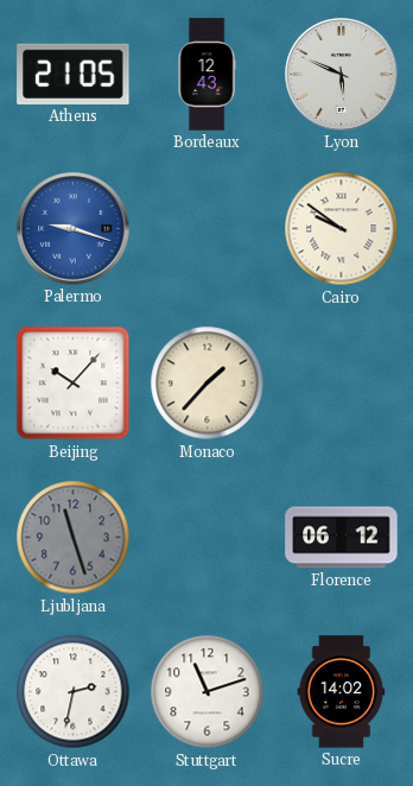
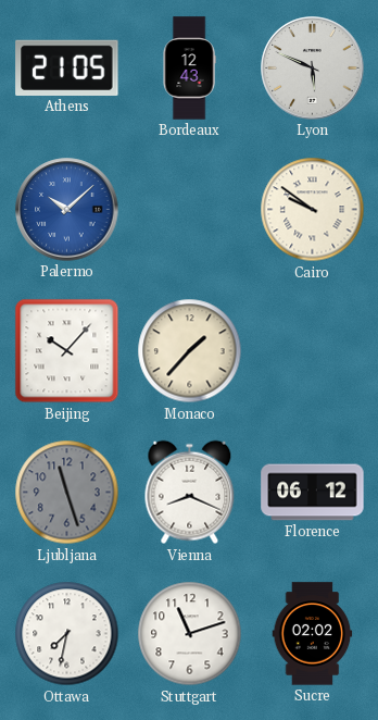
Palermo: 9:18 -> 10:08
Vienna: none -> 8:19
Ottawa: 2:32 -> 7:32
Sucre: 14:02 -> 02:02
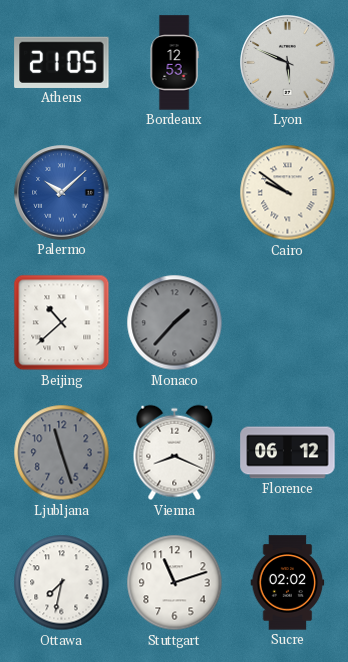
Bordeaux: 12:43 -> 12:53
Beijing: 10:07 -> 10:38
Monaco dial: cream -> grey
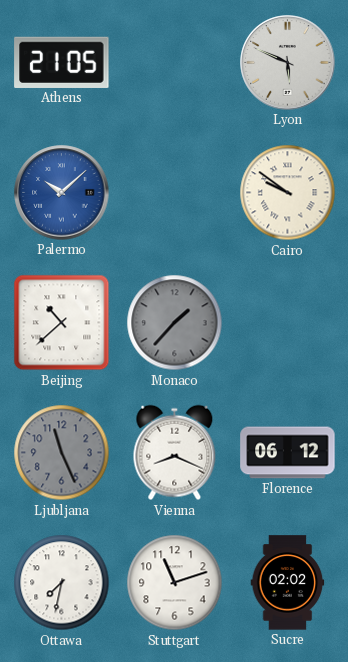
Bordeaux: 12:53 -> none
Ljubljana: 11:27 -> 11:26
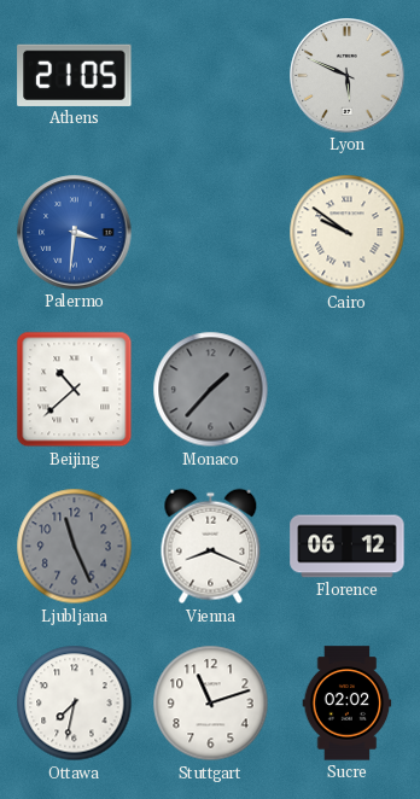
Palermo: 10:08 -> 3:31
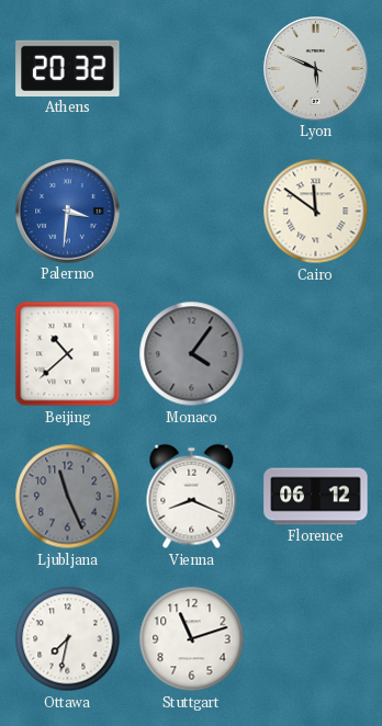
Athens: 21:05 -> 20:32
Cairo: 9:51 -> 11:51
Monaco: 1:37 -> 4:06
Sucre: 02:02 -> none
